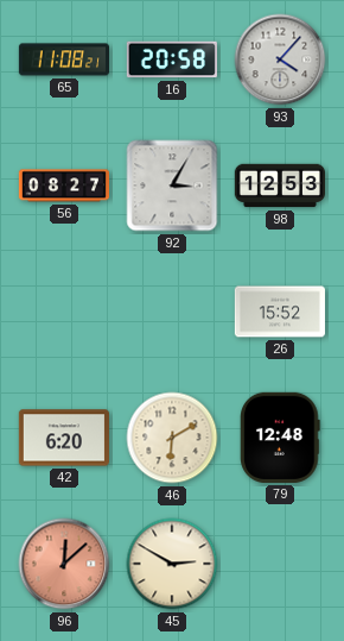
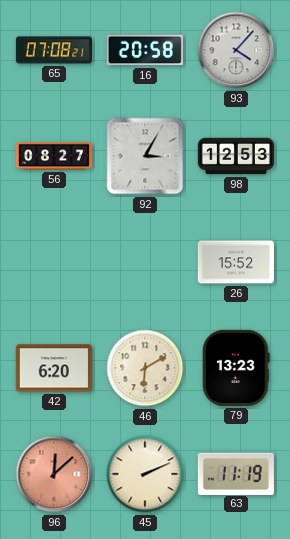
65: 11:08 -> 07:08
79: 12:48 -> 13:23
45: 2:50 -> 2:11
63: none -> 11:19
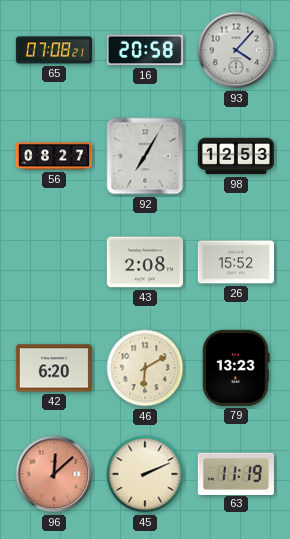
92: 3:05 -> 7:05
43: none -> 2:08
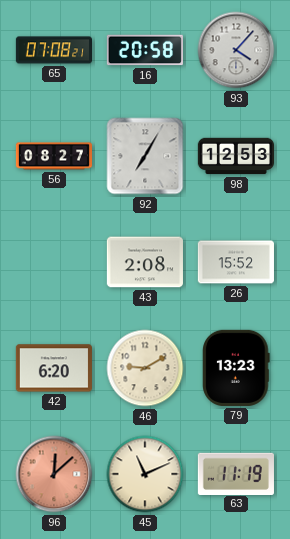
46: 6:10 -> 9:10
45: 2:11 -> 11:11
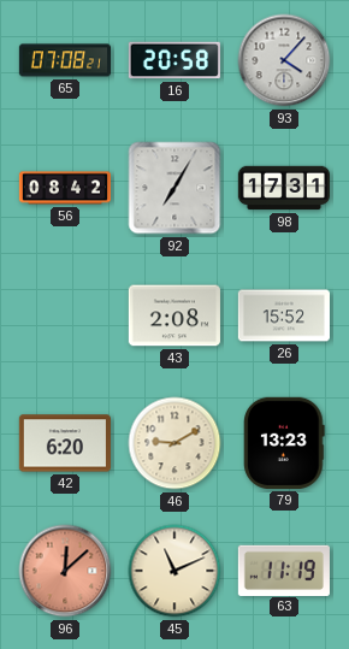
56: 08:27 -> 08:42
98: 12:53 -> 17:31
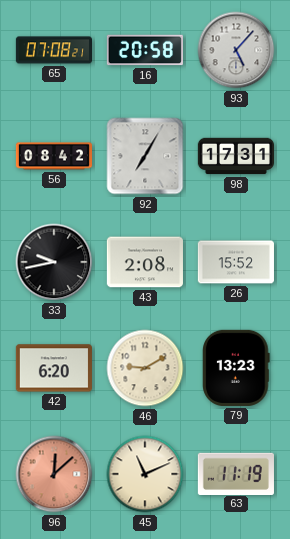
93: 4:07 -> 5:07
33: none -> 9:43
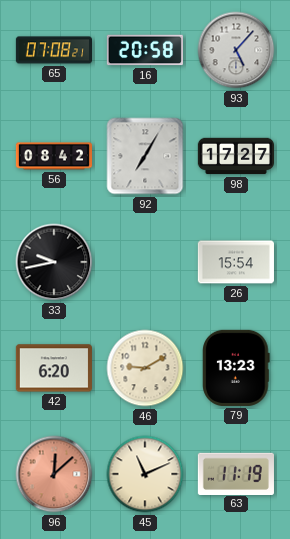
98: 17:31 -> 17:27
43: 2:08 -> none
26: 15:52 -> 15:54
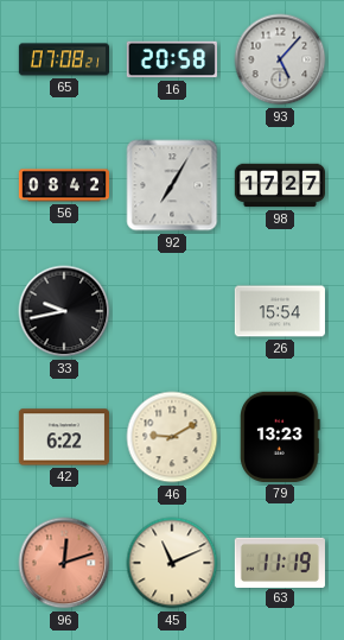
42: 6:20 -> 6:22
96: 12:08 -> 12:12
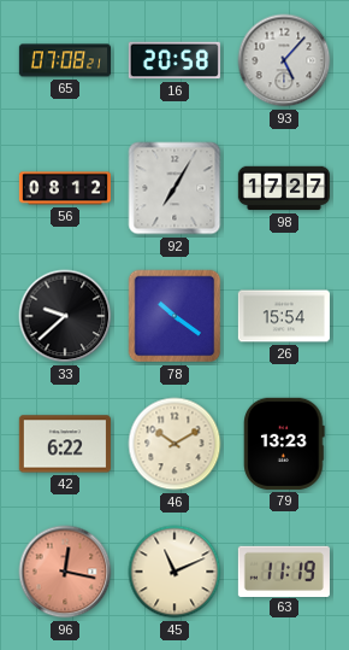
56: 08:42 -> 08:12
33: 9:43 -> 9:38
78: none -> 10:21
46: 9:10 -> 10:10
96: 12:12 -> 12:17
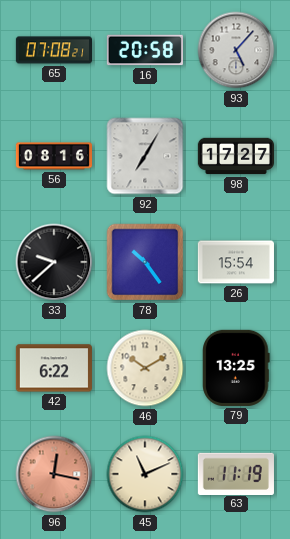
56: 08:12 -> 08:16
78: 10:21 -> 10:24
79: 13:23 -> 13:25
